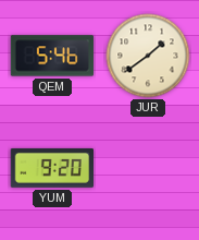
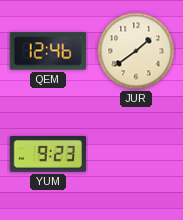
QEM: 5:46 -> 12:46
YUM: 9:20 -> 9:23
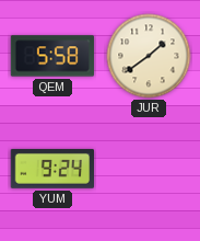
QEM: 12:46 -> 5:58
YUM: 9:23 -> 9:24
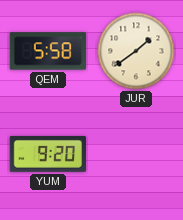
YUM: 9:24 -> 9:20
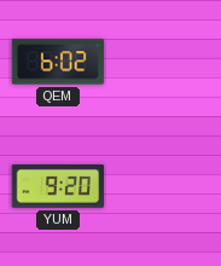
QEM: 5:58 -> 6:02
JUR: 1:39 -> none
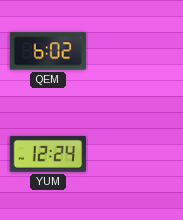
YUM: 9:20 -> 12:24
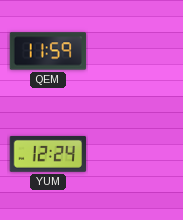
QEM: 6:02 -> 11:59
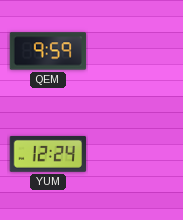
QEM: 11:59 -> 9:59
